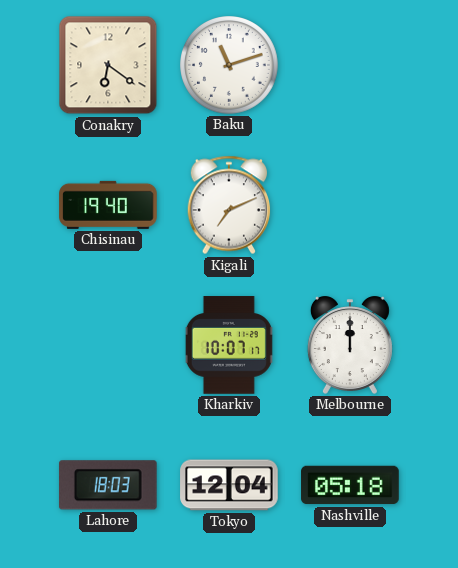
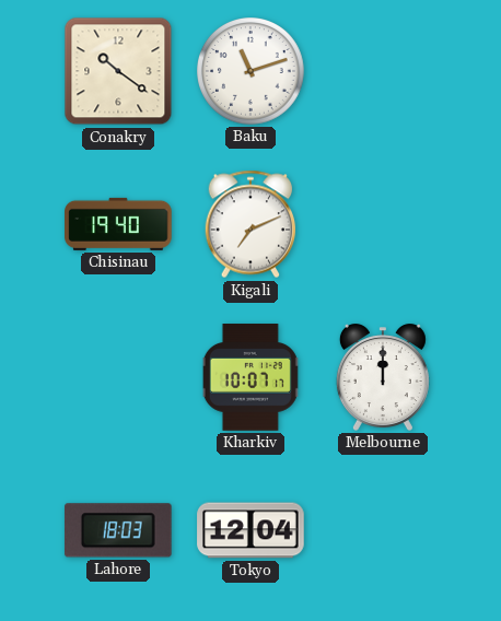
Conakry: 6:21 -> 10:21
Nashville: 05:18 -> none
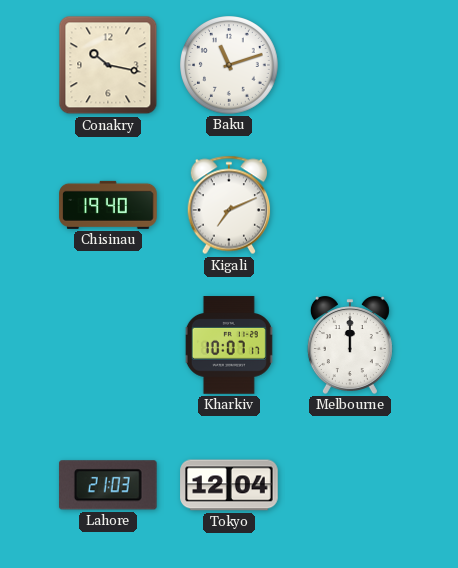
Conakry: 10:21 -> 10:17
Lahore: 18:03 -> 21:03
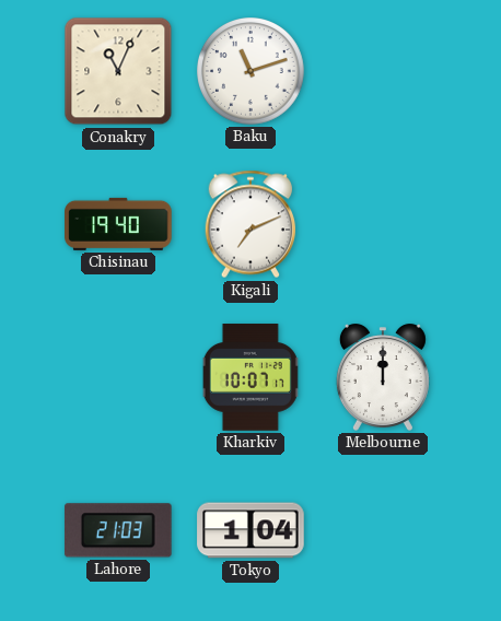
Conakry: 10:17 -> 11:04
Tokyo: 12:04 -> 1:04
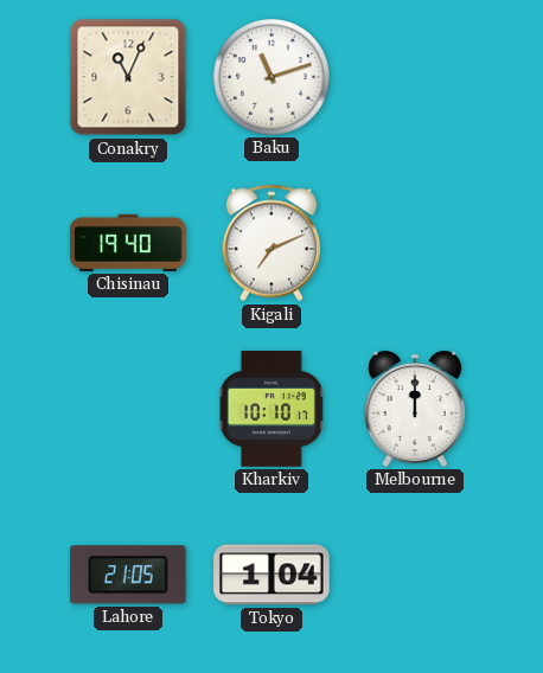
Kharkiv: 10:07 -> 10:10
Lahore: 21:03 -> 21:05
